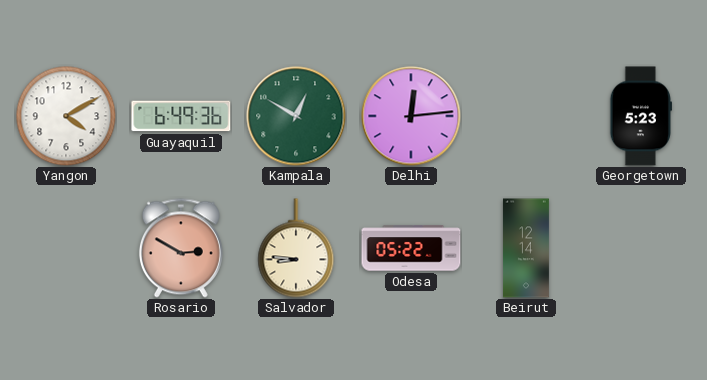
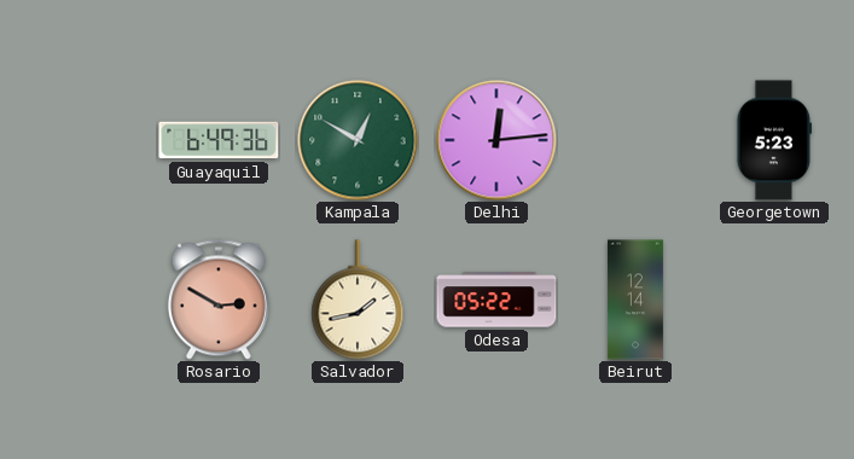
Yangon: 4:10 -> none
Salvador: 8:46 -> 1:43
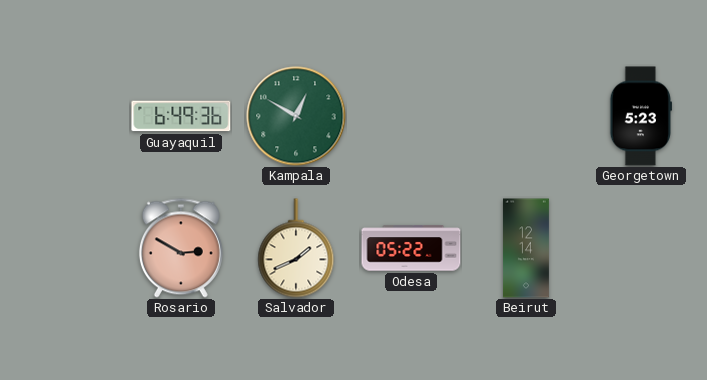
Delhi: 12:14 -> none
Salvador: 1:43 -> 1:41
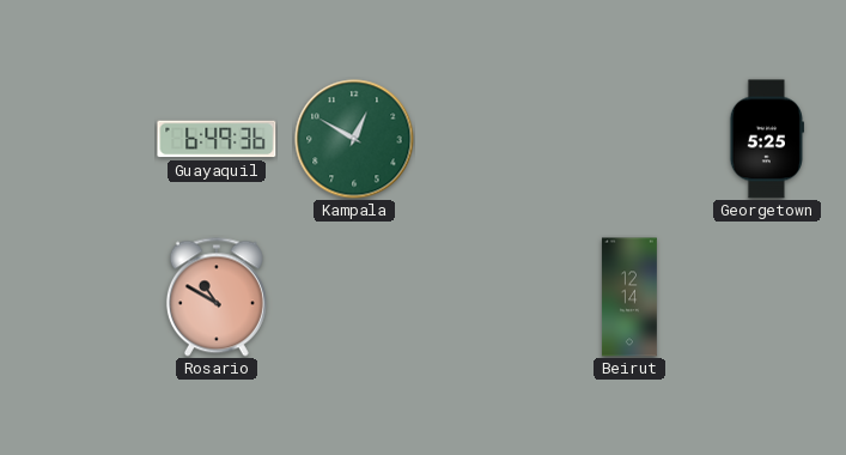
Georgetown: 5:23 -> 5:25
Rosario: 2:50 -> 10:50
Salvador: 1:41 -> none
Odesa: 05:22 -> none
